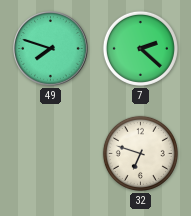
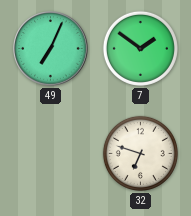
49: 7:48 -> 7:04
7: 2:22 -> 1:51
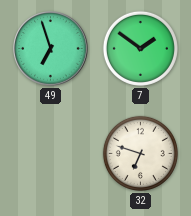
49: 7:04 -> 6:57
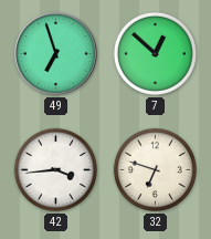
7: 1:51 -> 12:52
42: none -> 3:44
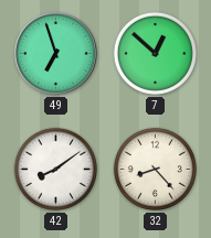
42: 3:44 -> 8:09
32: 6:48 -> 8:23
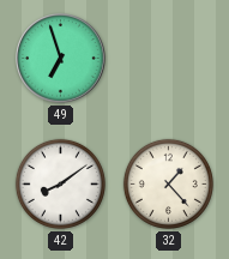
7: 12:52 -> none
32: 8:23 -> 1:23
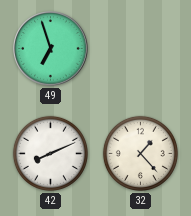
42: 8:09 -> 8:11
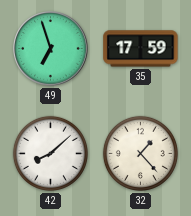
35: none -> 17:59
42: 8:11 -> 8:08
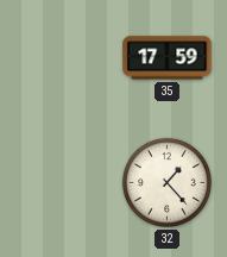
49: 6:57 -> none
42: 8:08 -> none
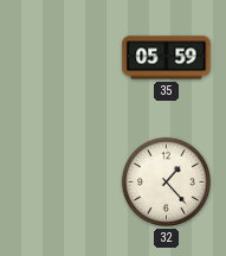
35: 17:59 -> 05:59
